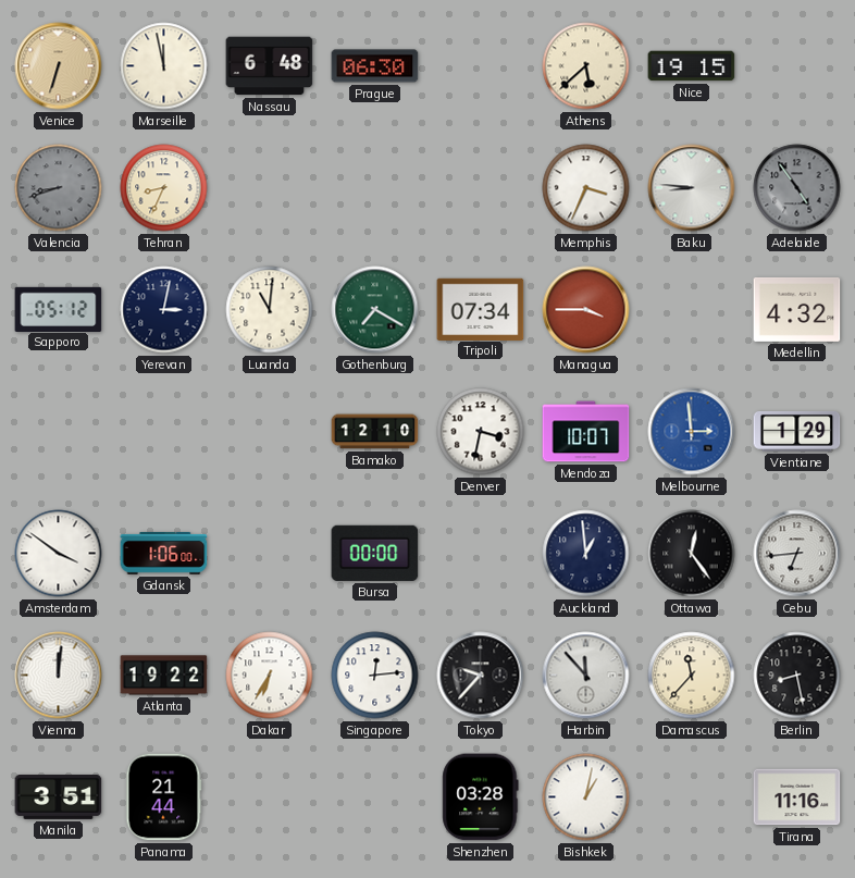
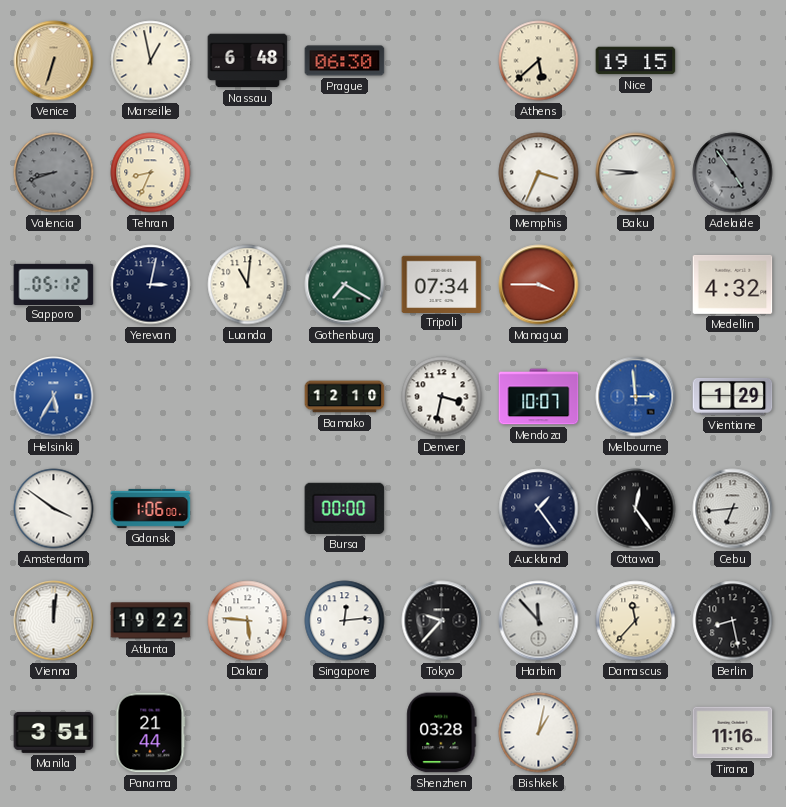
Marseille: 11:58 -> 12:58
Helsinki: none -> 5:35
Auckland: 12:59 -> 1:24
Dakar: 6:35 -> 5:46
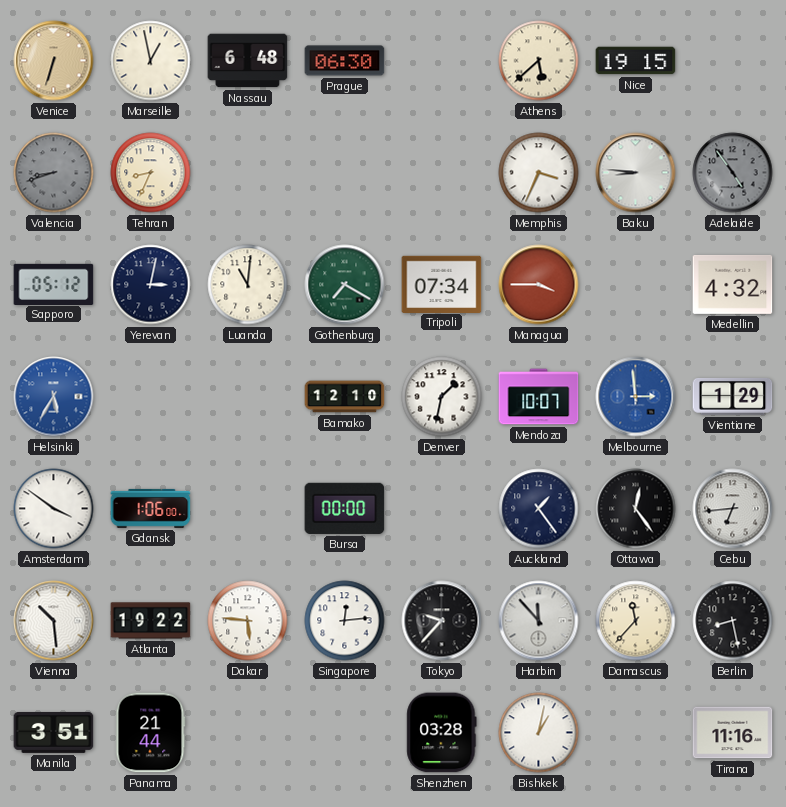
Denver: 3:32 -> 1:32
Vienna: 12:01 -> 10:29
